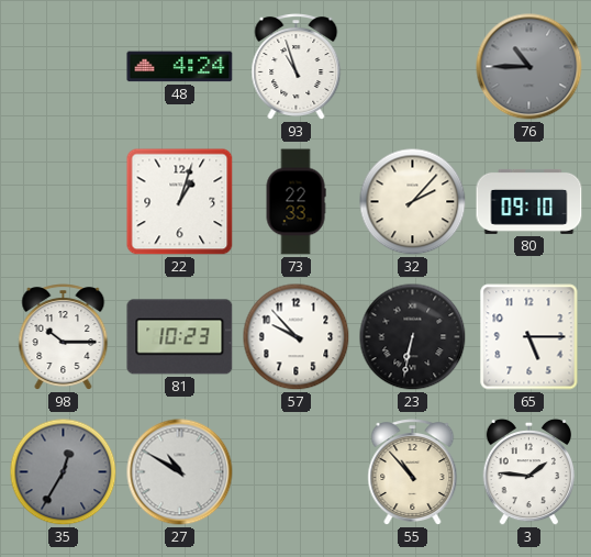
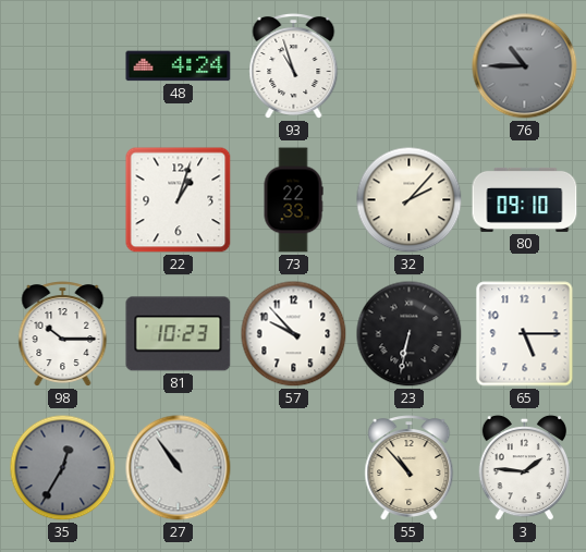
27: 10:50 -> 10:54
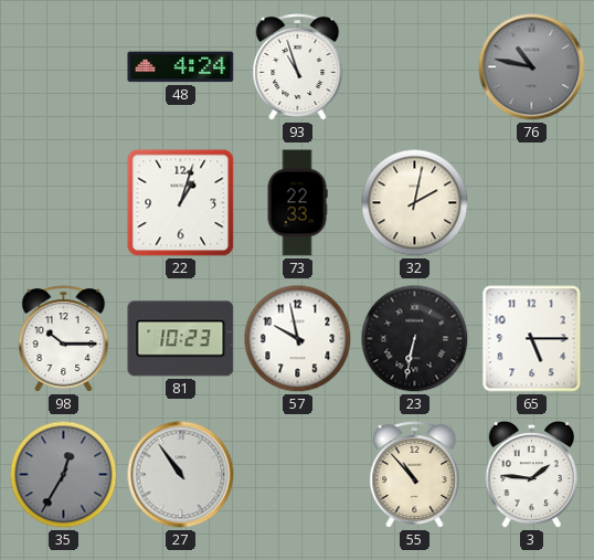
76: 10:45 -> 10:47
32: 2:07 -> 2:02
80: 09:10 -> none
57: 9:53 -> 9:58
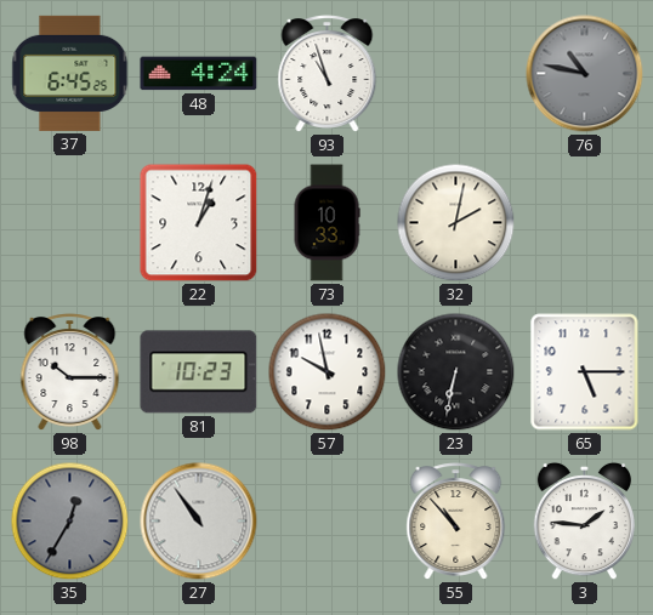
37: none -> 6:45
73: 22:33 -> 10:33
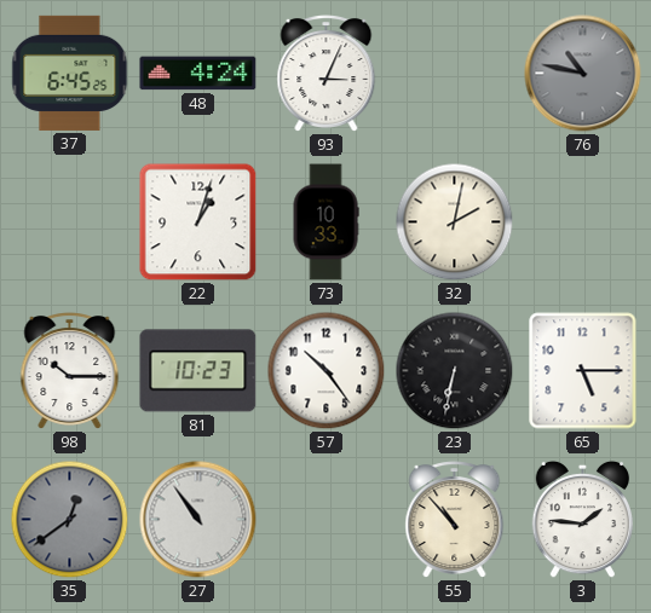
93: 10:57 -> 3:04
57: 9:58 -> 10:24
35: 12:35 -> 12:39
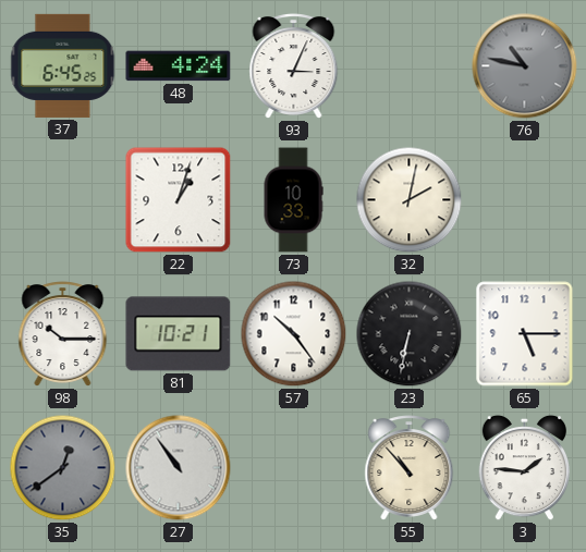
81: 10:23 -> 10:21
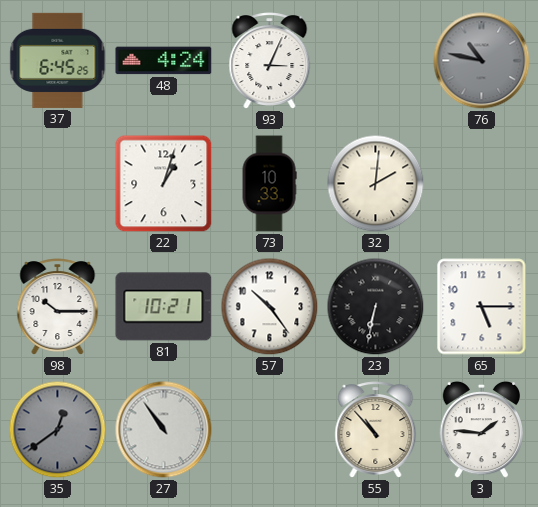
32: 2:02 -> 2:01
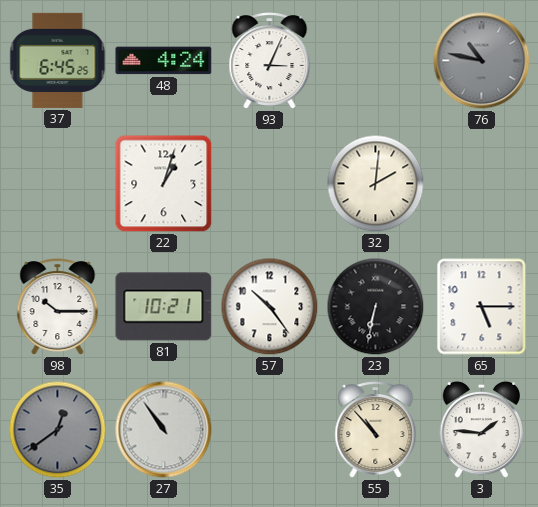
73: 10:33 -> none
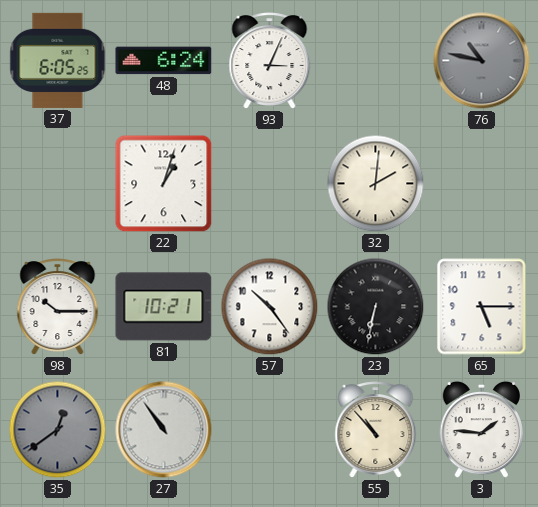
37: 6:45 -> 6:05
48: 4:24 -> 6:24
